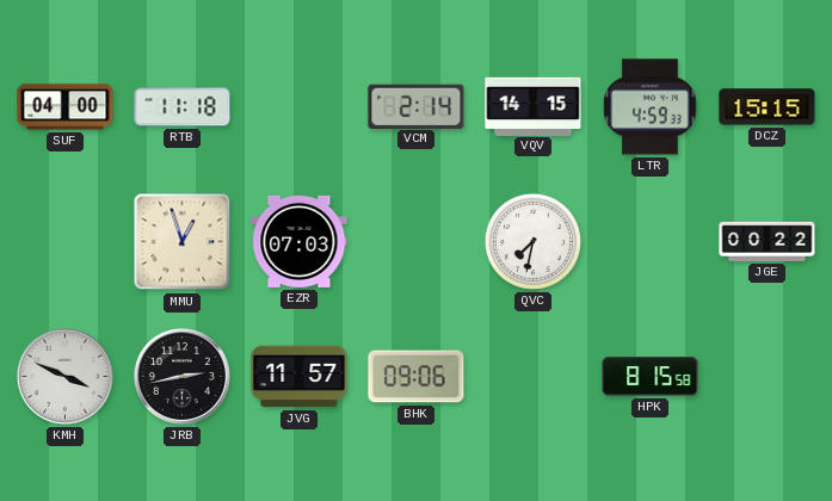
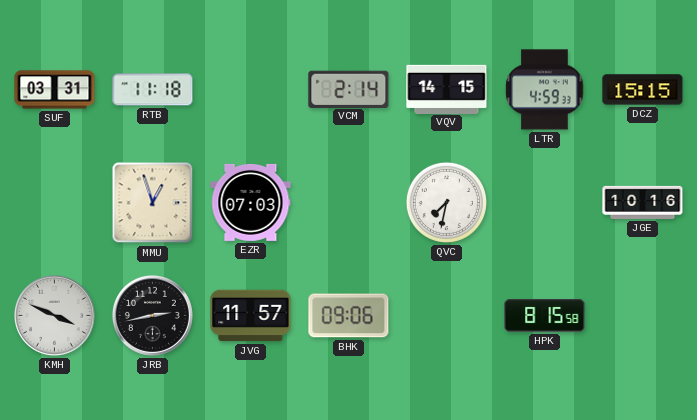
SUF: 04:00 -> 03:31
JGE: 00:22 -> 10:16
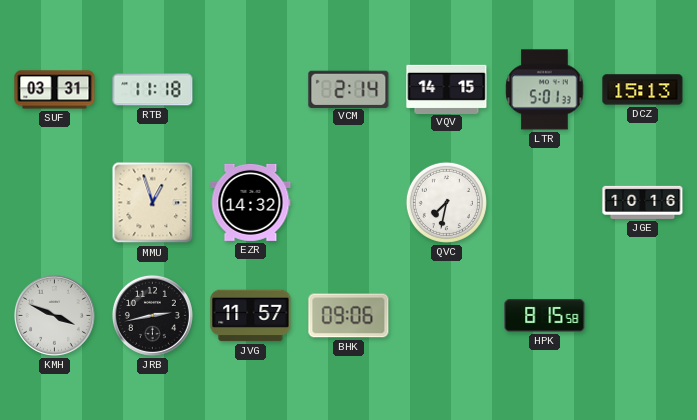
LTR: 4:59 -> 5:01
DCZ: 15:15 -> 15:13
EZR: 07:03 -> 14:32
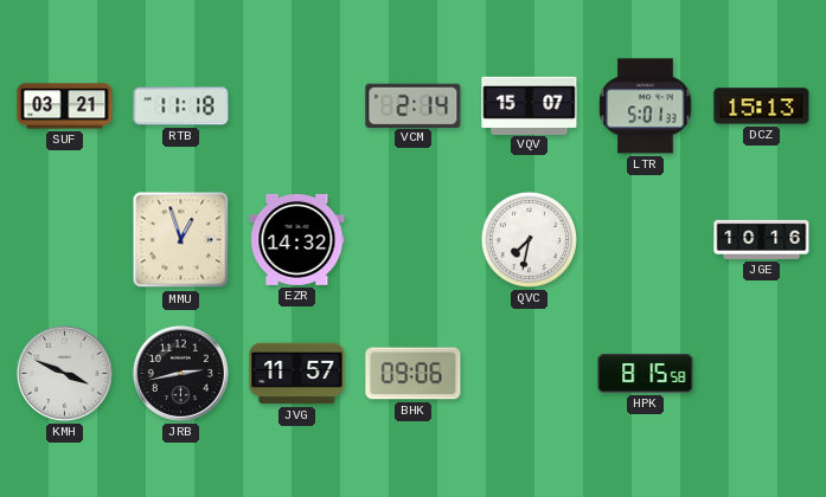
SUF: 03:31 -> 03:21
VQV: 14:15 -> 15:07
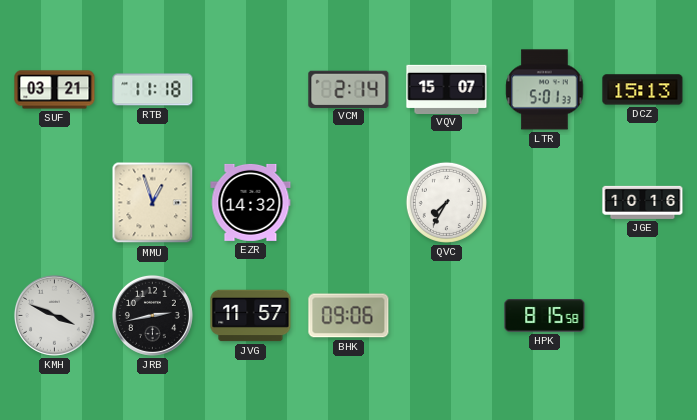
QVC: 7:32 -> 7:35
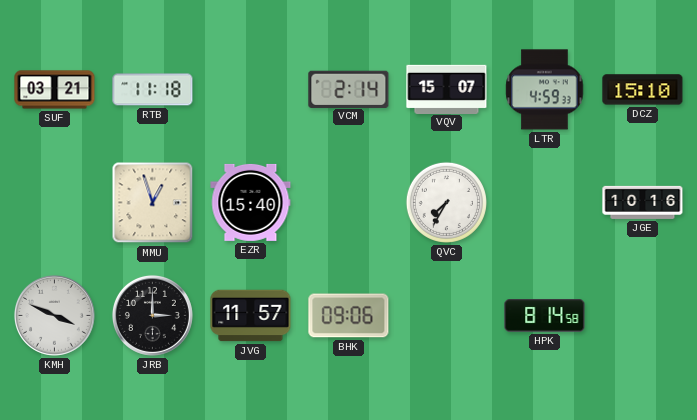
LTR: 5:01 -> 4:59
DCZ: 15:13 -> 15:10
EZR: 14:32 -> 15:40
JRB: 2:43 -> 3:00
HPK: 8:15 -> 8:14
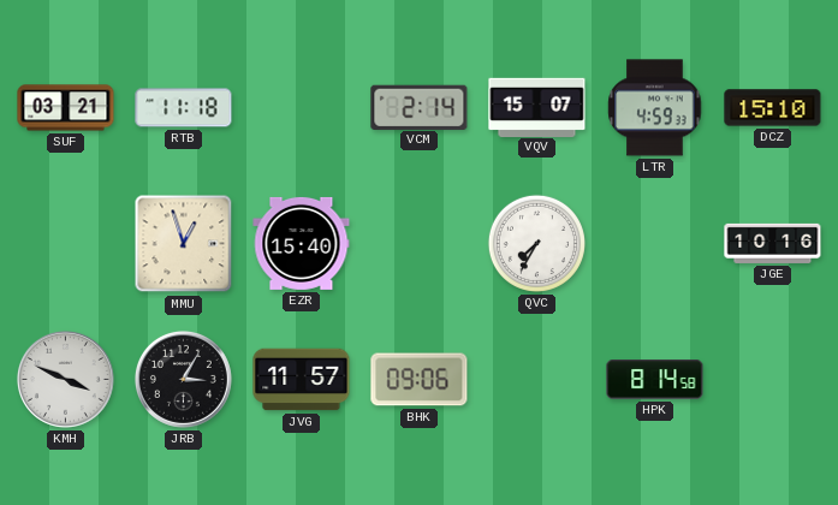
JRB: 3:00 -> 3:05
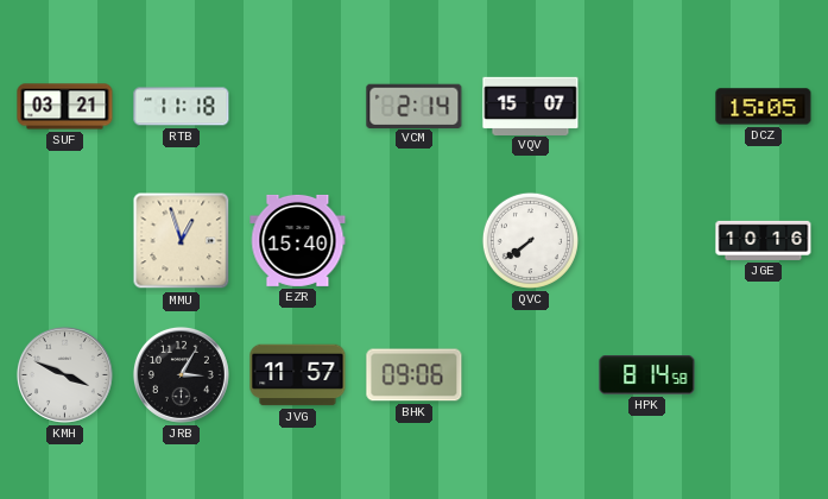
LTR: 4:59 -> none
DCZ: 15:10 -> 15:05
QVC: 7:35 -> 7:39
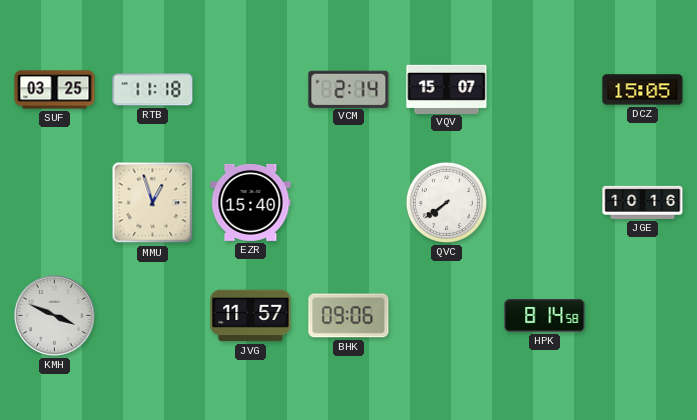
SUF: 03:21 -> 03:25
JRB: 3:05 -> none
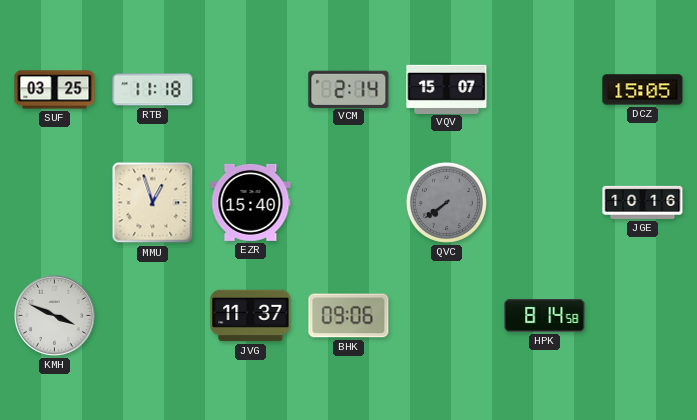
QVC dial: white -> grey
JVG: 11:57 -> 11:37
